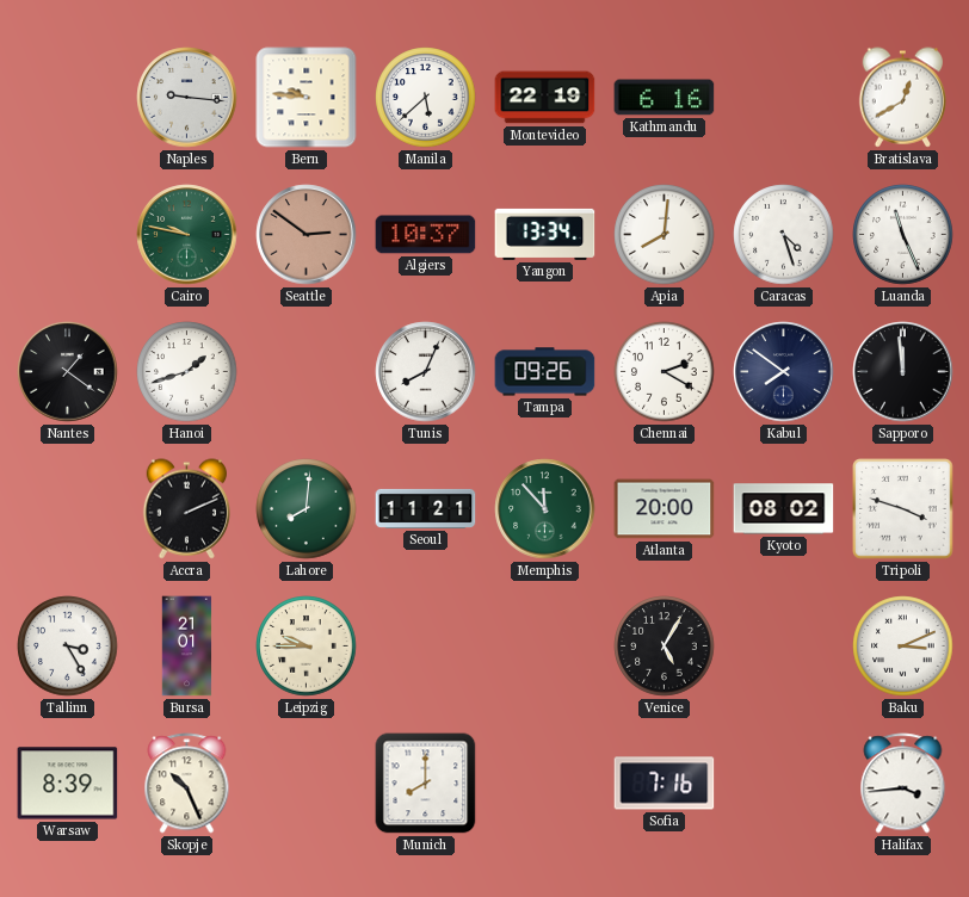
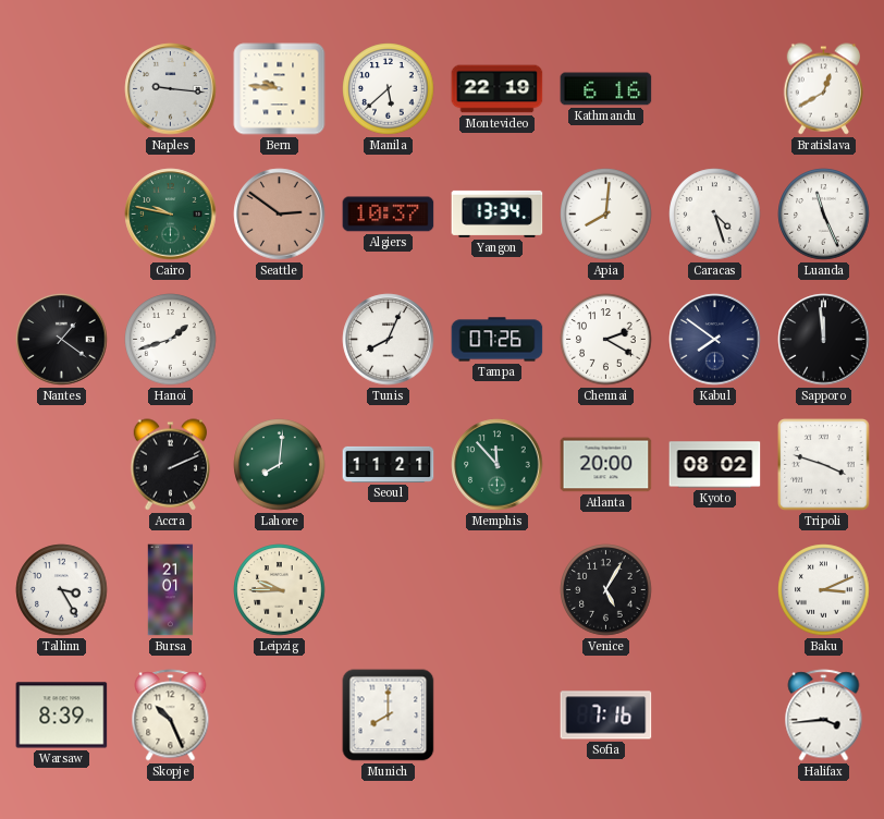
Tampa: 09:26 -> 07:26
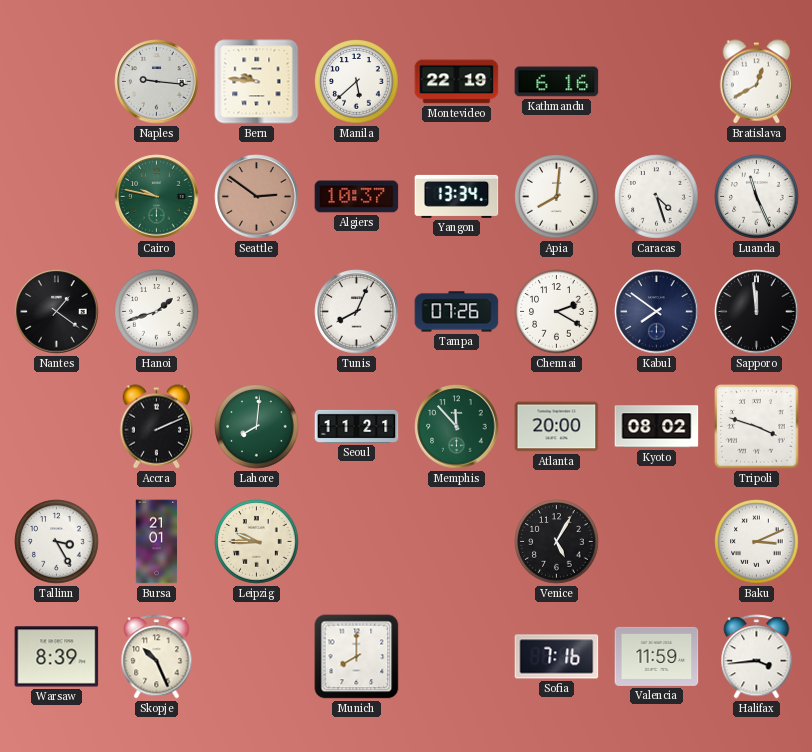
Valencia: none -> 11:59
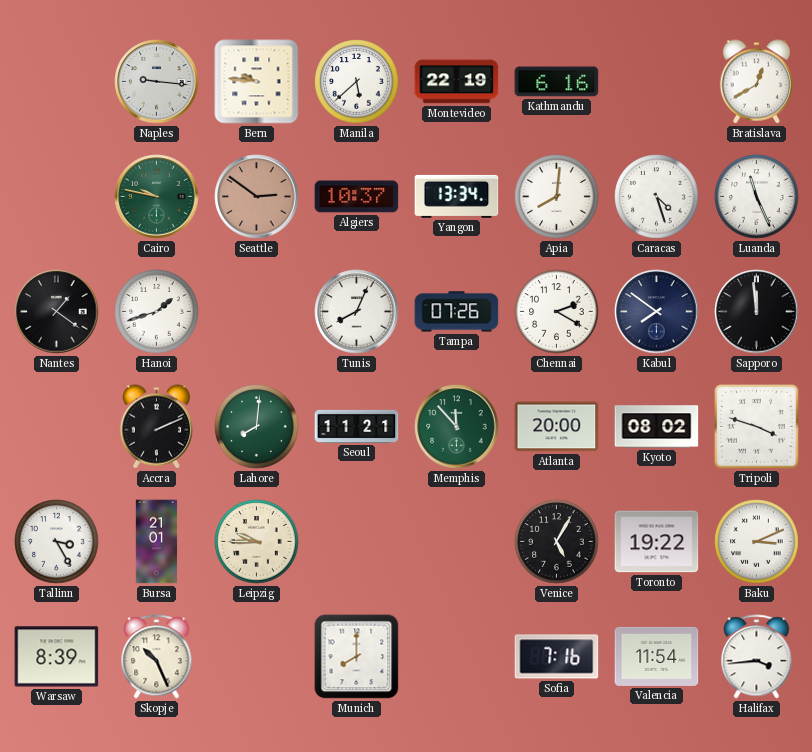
Toronto: none -> 19:22
Valencia: 11:59 -> 11:54
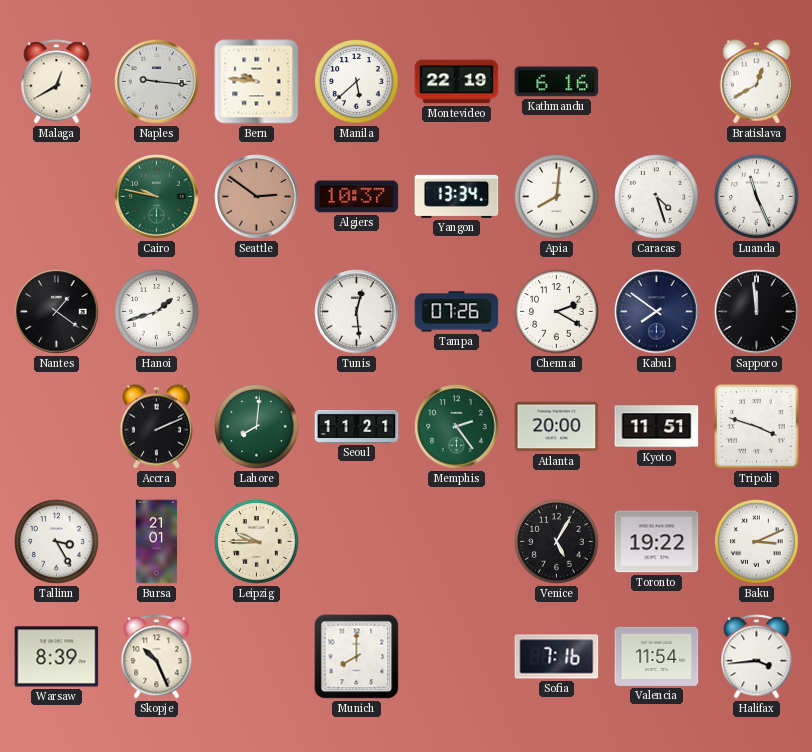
Malaga: none -> 12:40
Tunis: 8:04 -> 12:29
Memphis: 11:53 -> 2:24
Kyoto: 08:02 -> 11:51
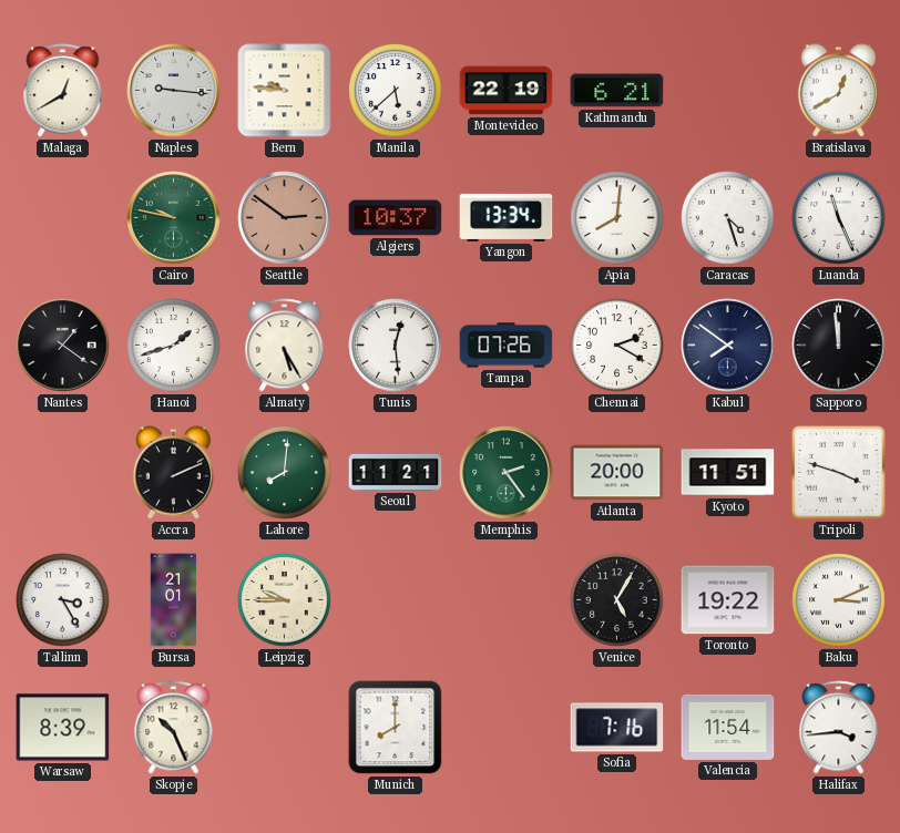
Kathmandu: 6:16 -> 6:21
Almaty: none -> 5:25
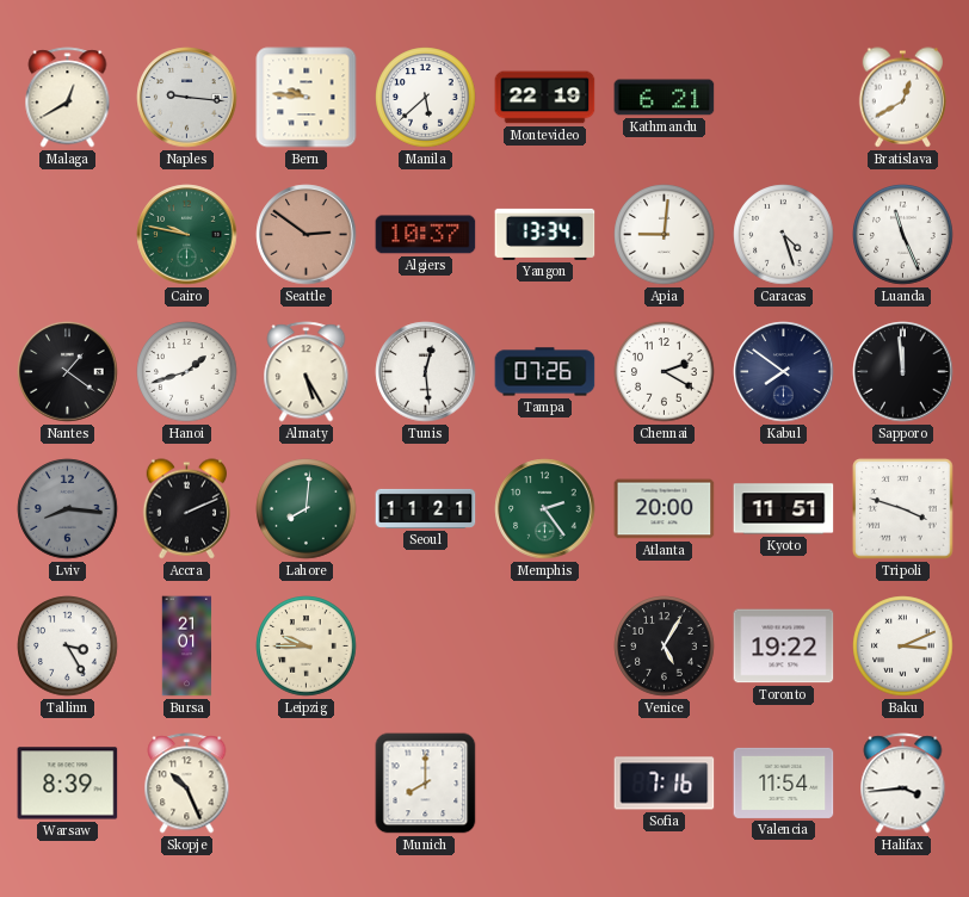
Apia: 8:01 -> 9:01
Lviv: none -> 8:16
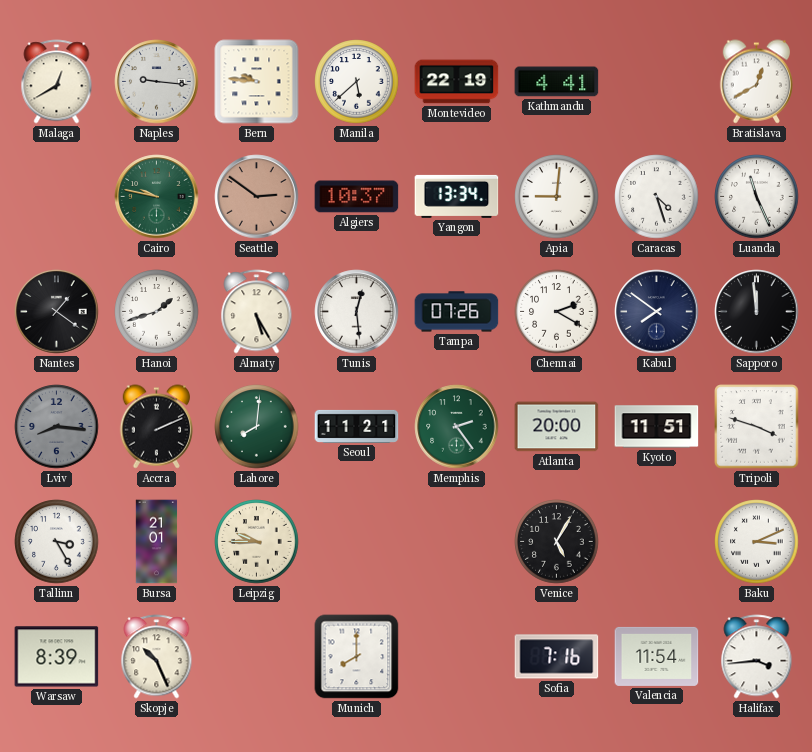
Kathmandu: 6:21 -> 4:41
Toronto: 19:22 -> none
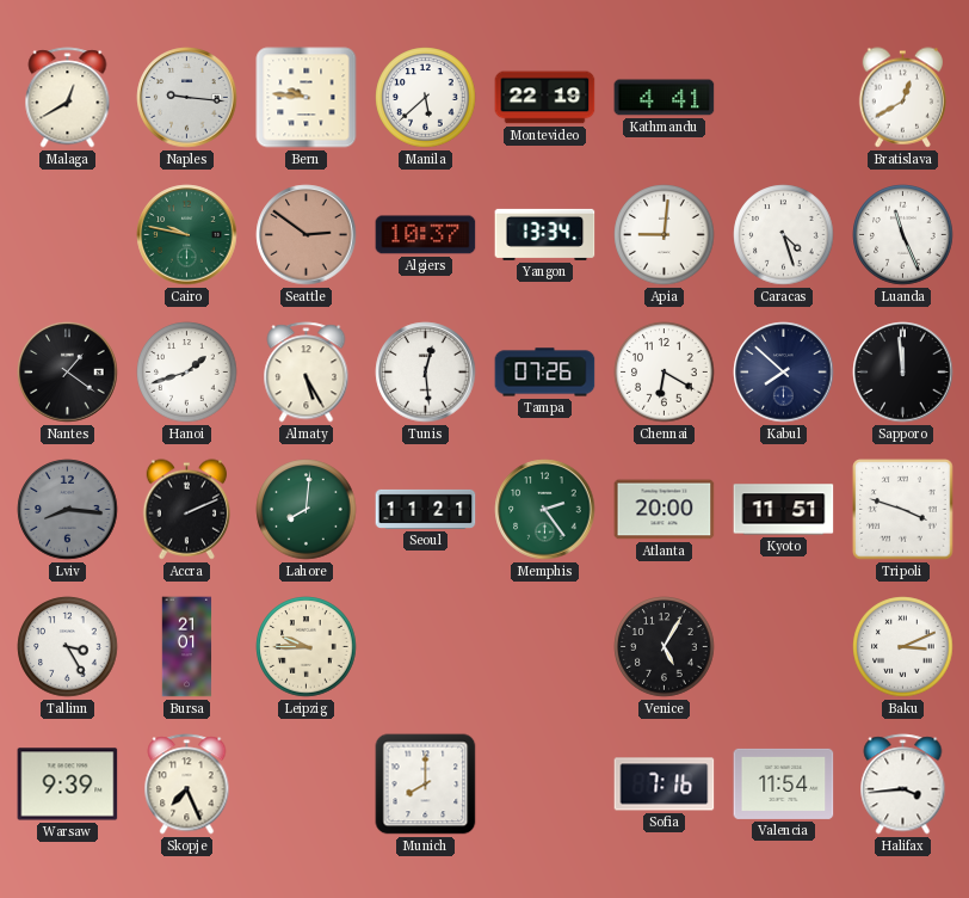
Chennai: 2:20 -> 6:20
Kabul: 7:51 -> 7:52
Warsaw: 8:39 -> 9:39
Skopje: 10:26 -> 7:26
